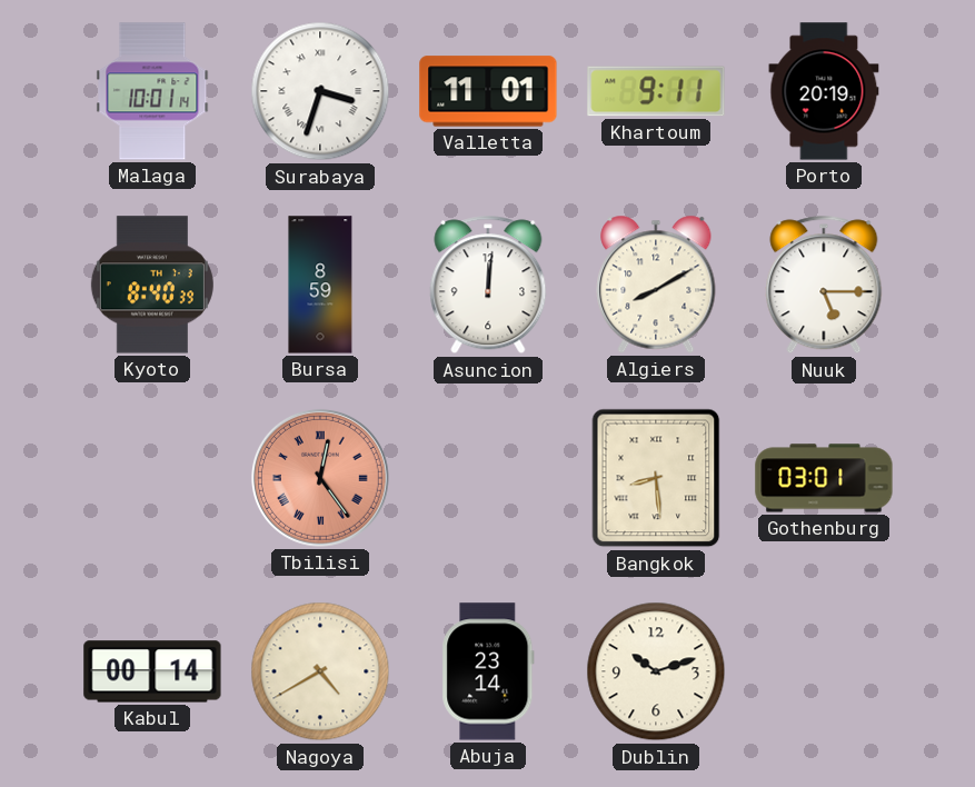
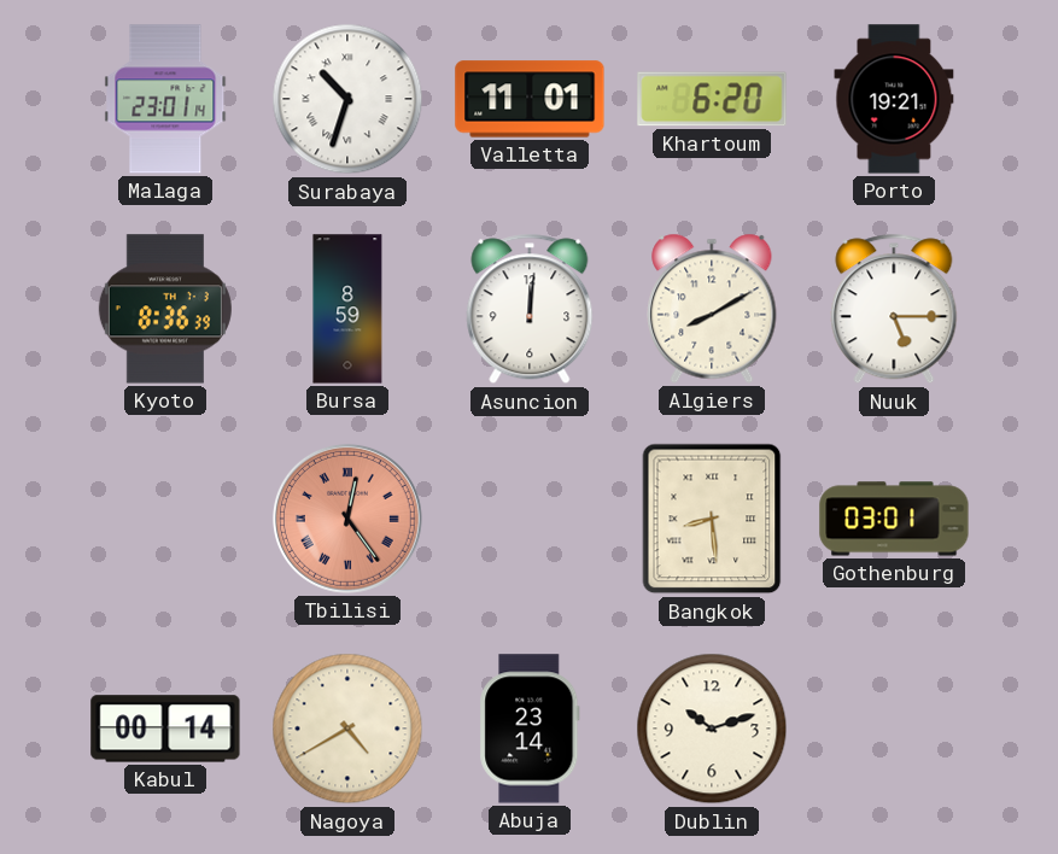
Malaga: 10:01 -> 23:01
Surabaya: 3:33 -> 10:33
Khartoum: 9:11 -> 6:20
Porto: 20:19 -> 19:21
Kyoto: 8:40 -> 8:36
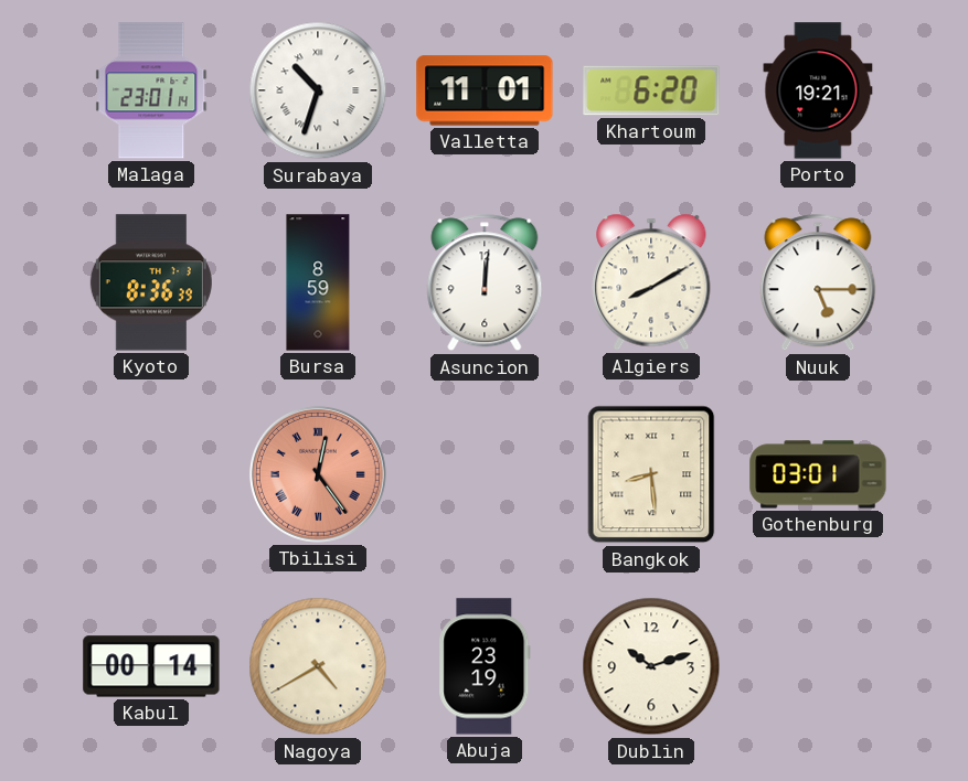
Abuja: 23:14 -> 23:19
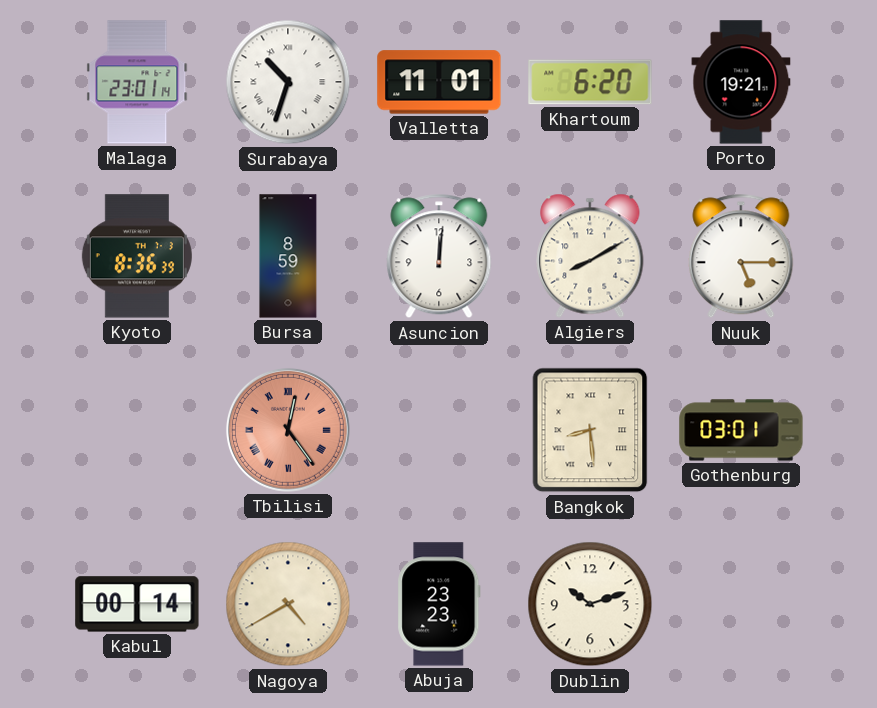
Abuja: 23:19 -> 23:23
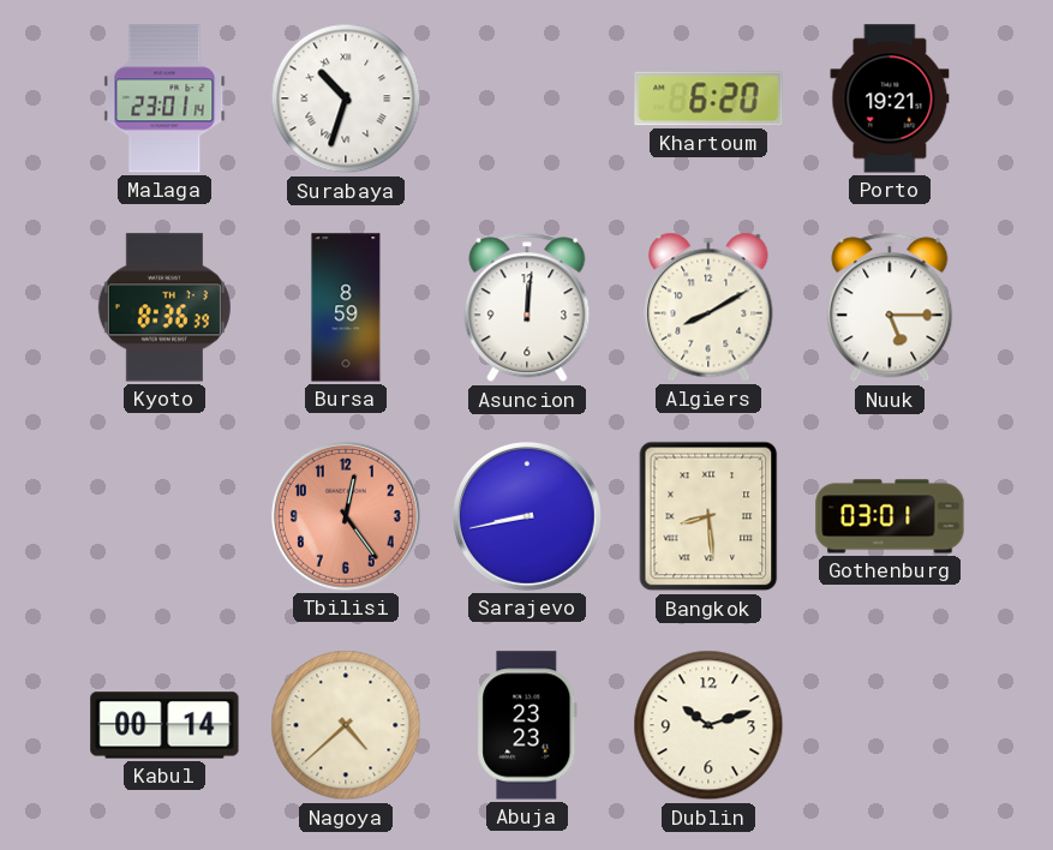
Valletta: 11:01 -> none
Tbilisi numerals: Roman -> Arabic
Sarajevo: none -> 8:43
Nagoya: 4:40 -> 4:38
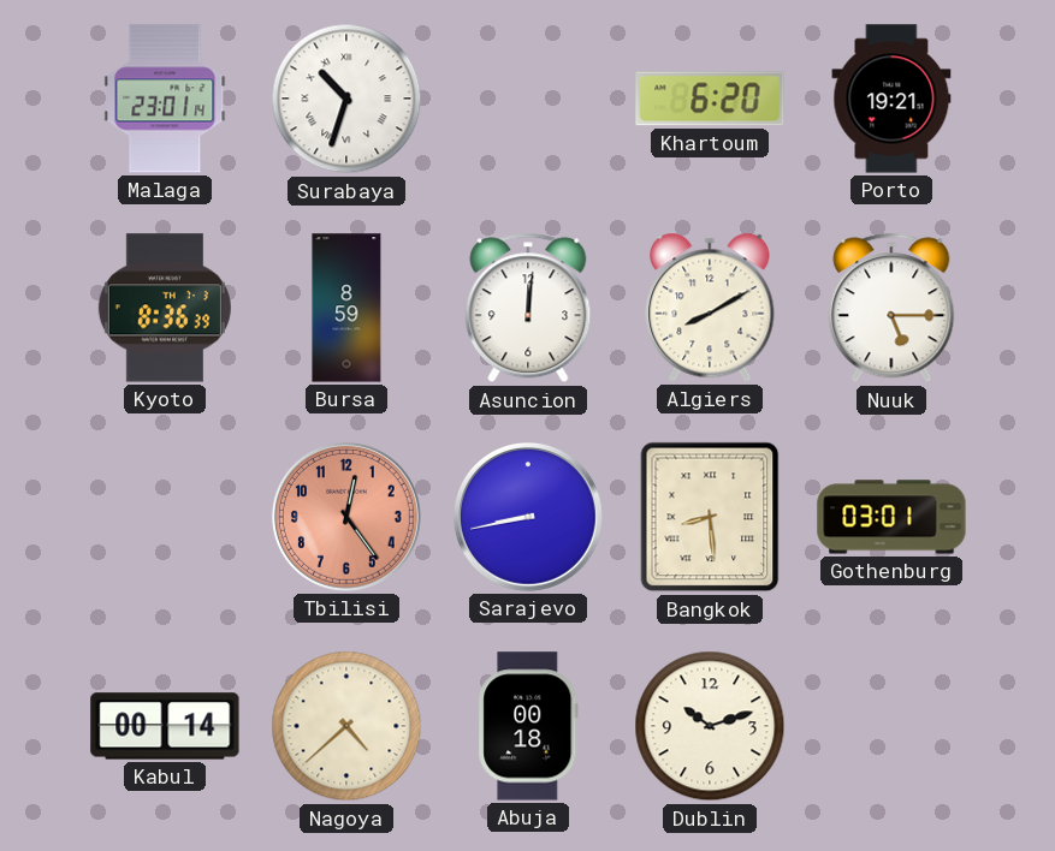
Abuja: 23:23 -> 00:18
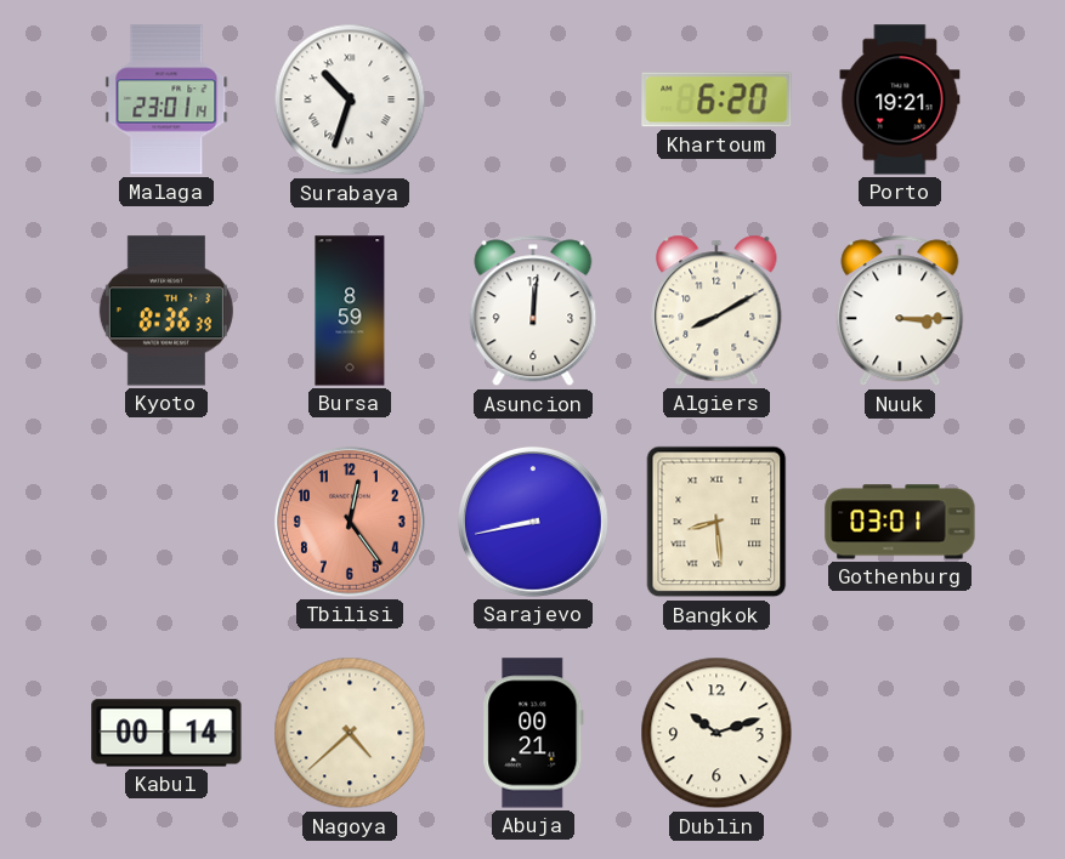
Nuuk: 5:15 -> 3:15
Abuja: 00:18 -> 00:21
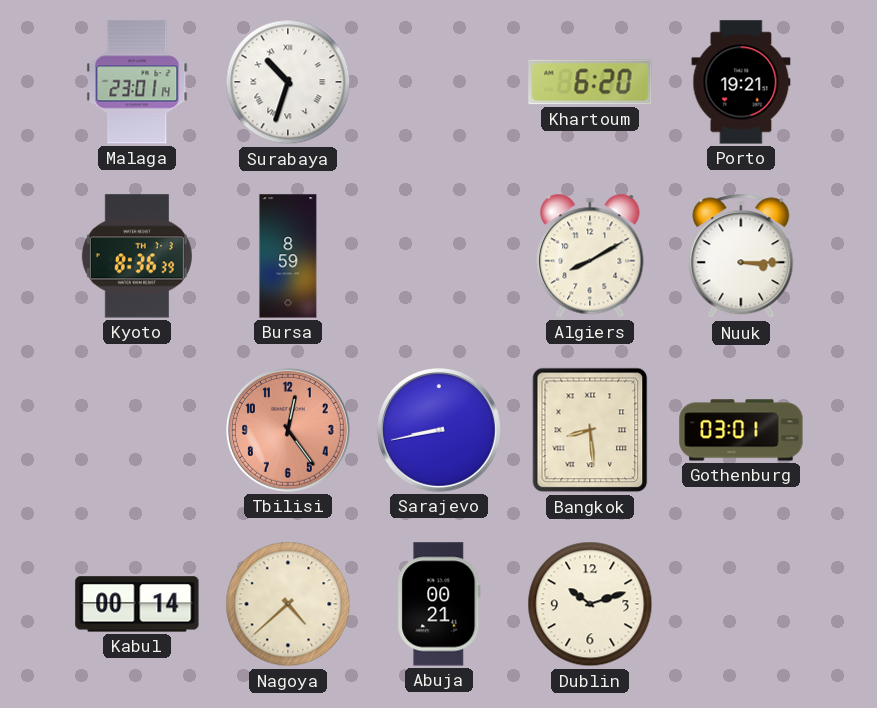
Asuncion: 12:01 -> none
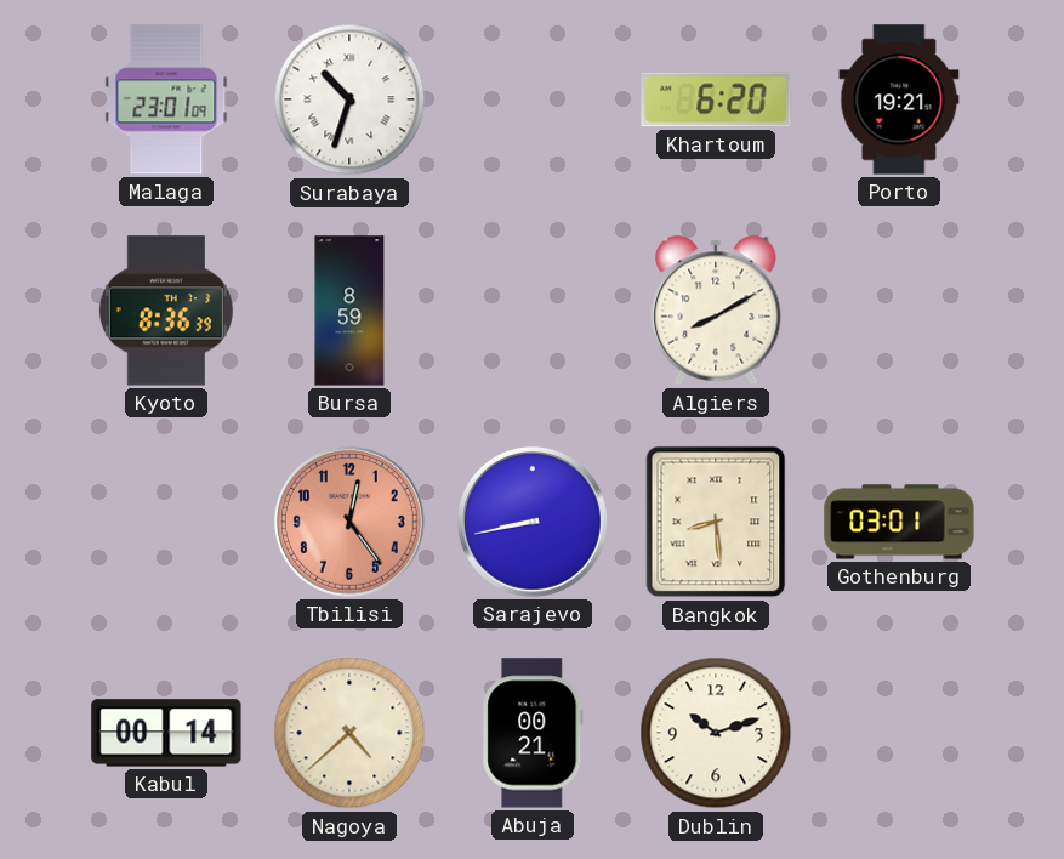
Malaga: 23:01:14 -> 23:01:09
Nuuk: 3:15 -> none
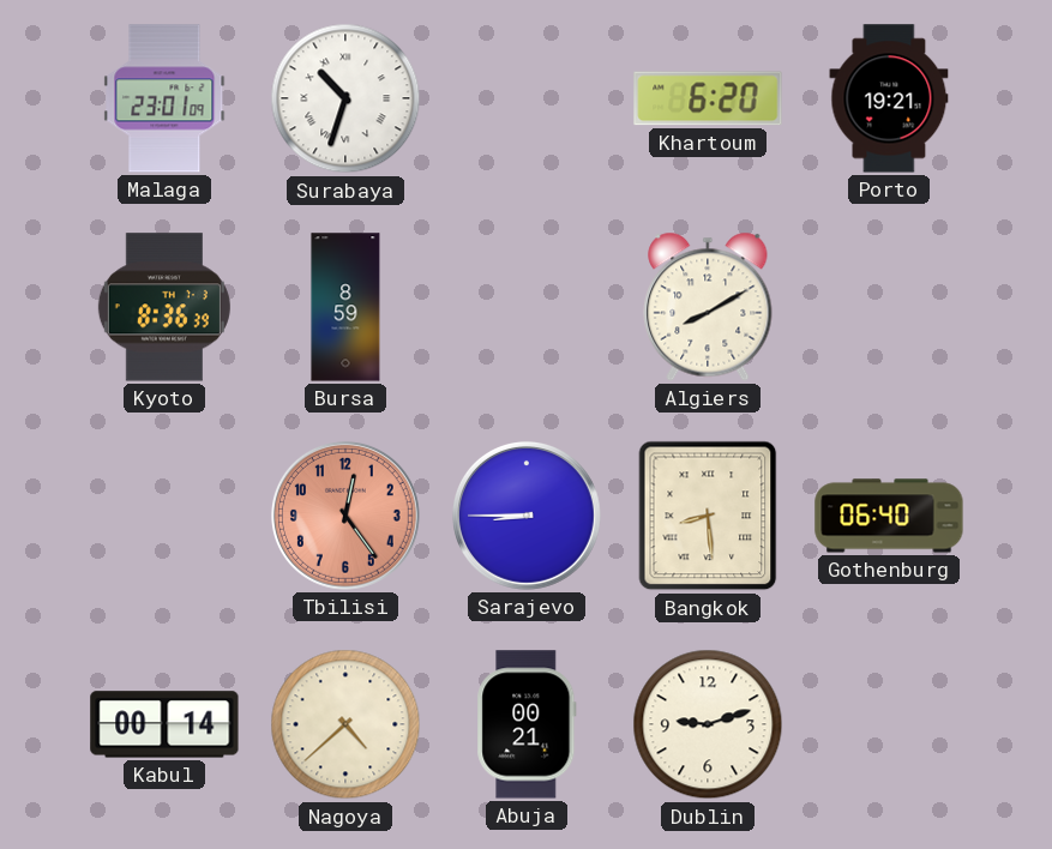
Sarajevo: 8:43 -> 8:45
Gothenburg: 03:01 -> 06:40
Dublin: 10:12 -> 9:12
